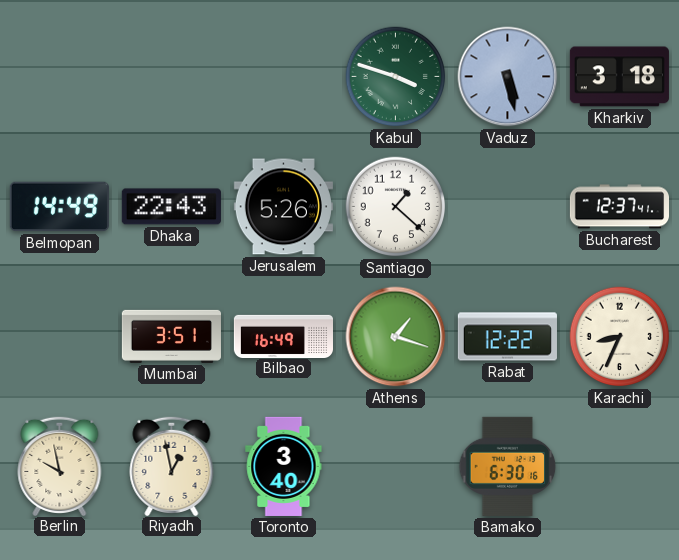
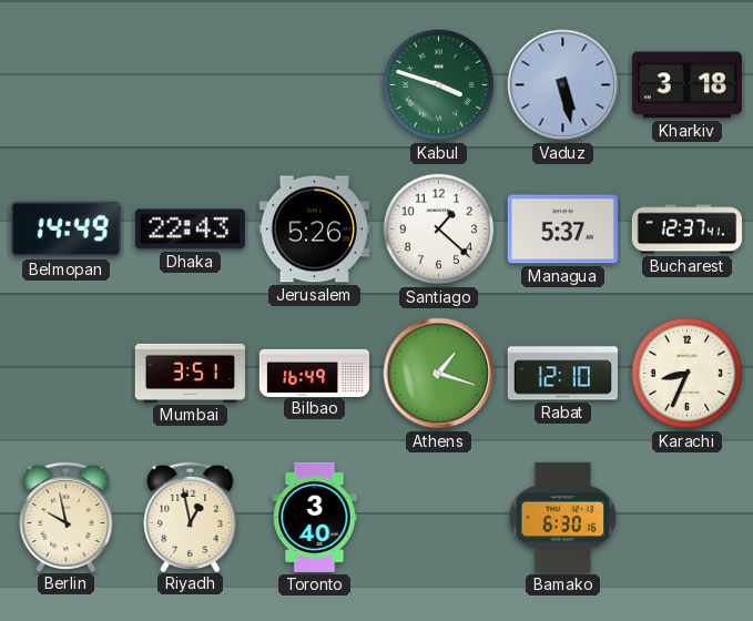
Managua: none -> 5:37
Rabat: 12:22 -> 12:10
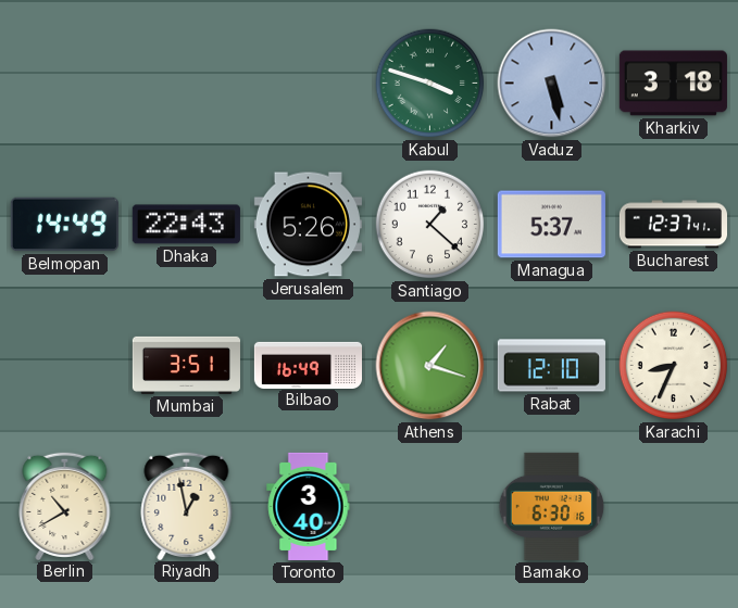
Berlin: 9:58 -> 10:40
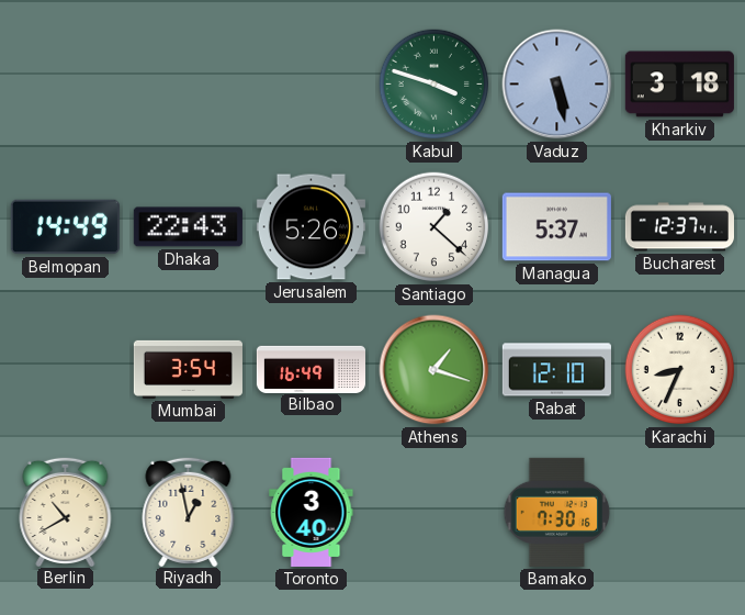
Mumbai: 3:51 -> 3:54
Bamako: 6:30 -> 7:30
